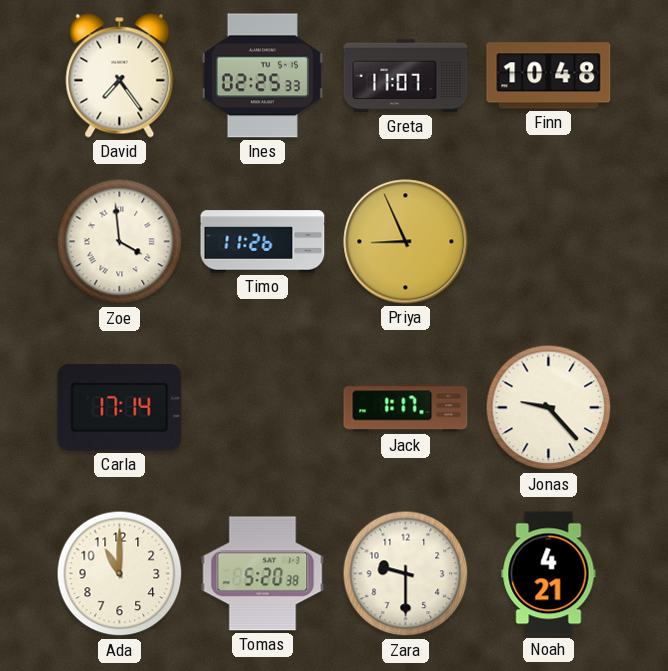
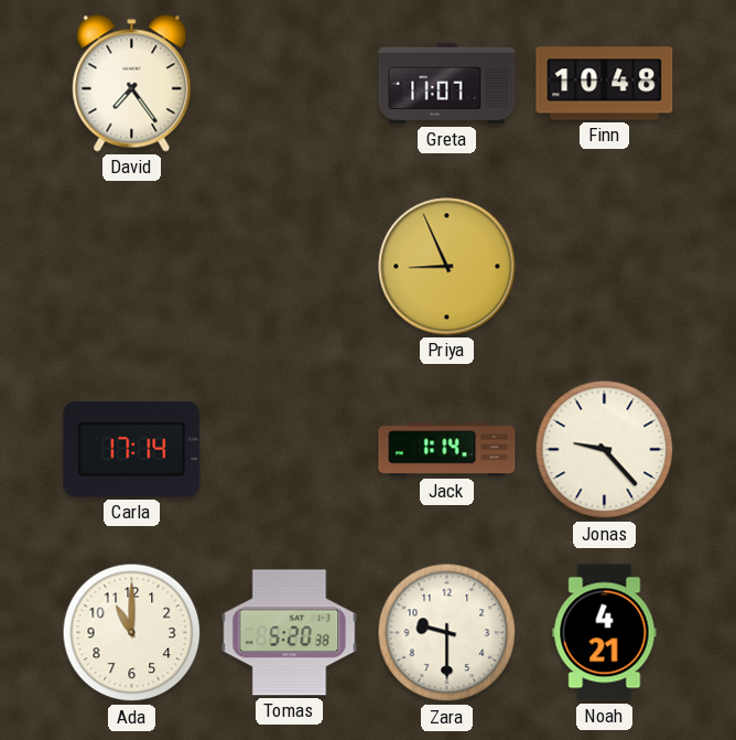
Ines: 02:25 -> none
Zoe: 3:59 -> none
Timo: 11:26 -> none
Jack: 1:17 -> 1:14
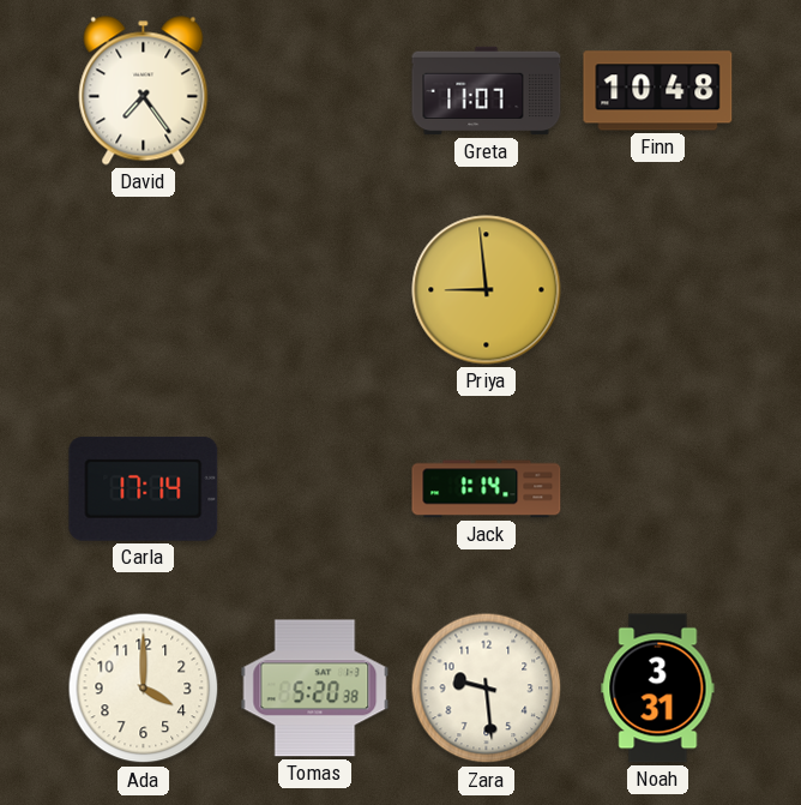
Priya: 8:56 -> 8:59
Jonas: 9:23 -> none
Ada: 11:00 -> 4:00
Zara: 9:30 -> 9:29
Noah: 4:21 -> 3:31
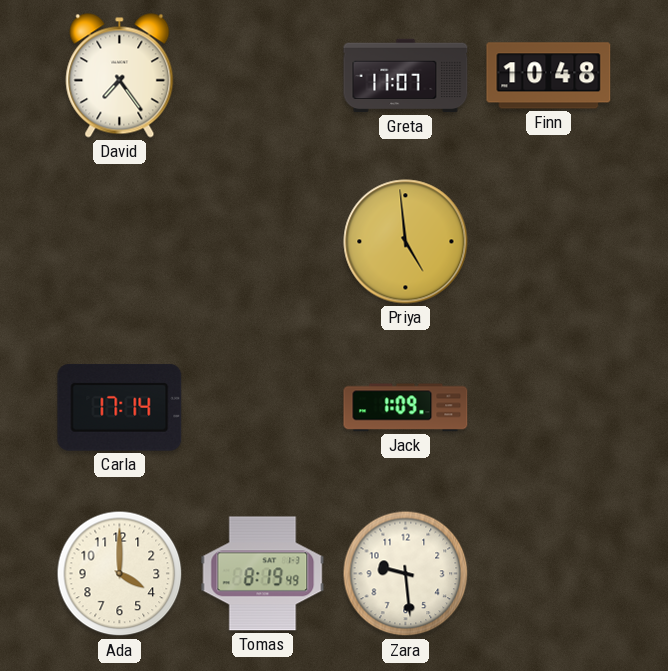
Priya: 8:59 -> 4:59
Jack: 1:14 -> 1:09
Tomas: 5:20 -> 8:19
Noah: 3:31 -> none
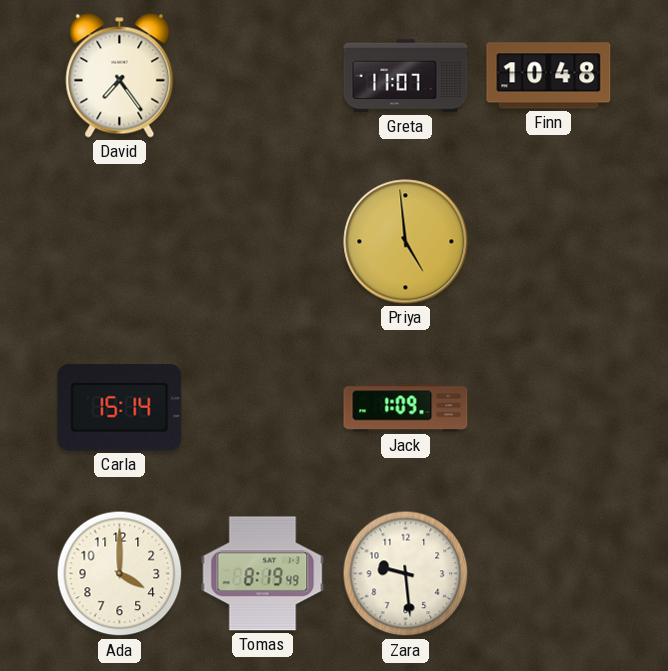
Carla: 17:14 -> 15:14
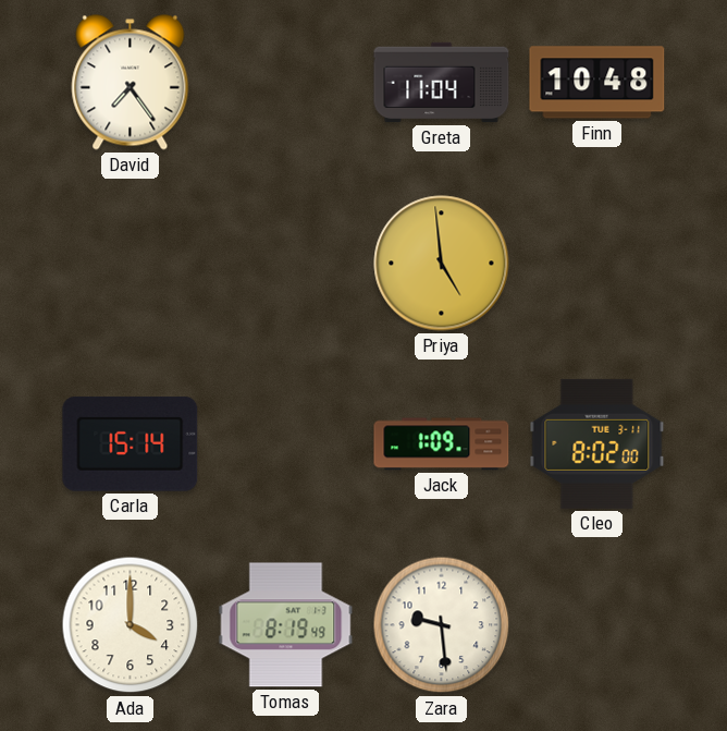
Greta: 11:07 -> 11:04
Cleo: none -> 8:02
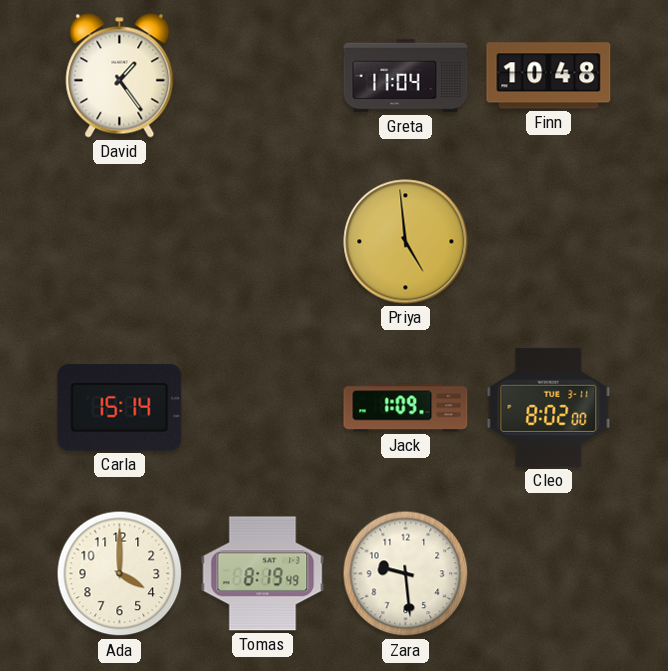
David: 7:24 -> 1:24
